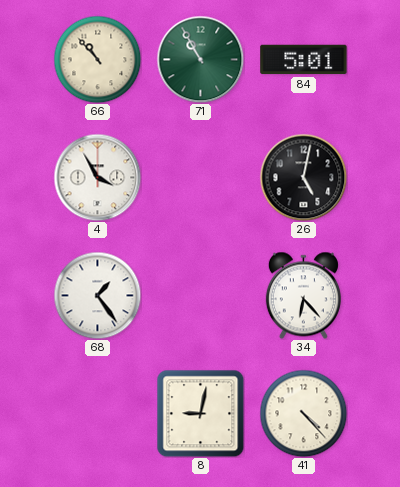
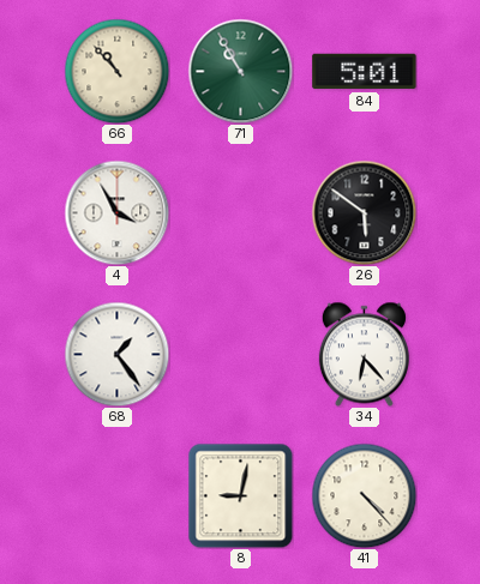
26: 5:02 -> 5:51
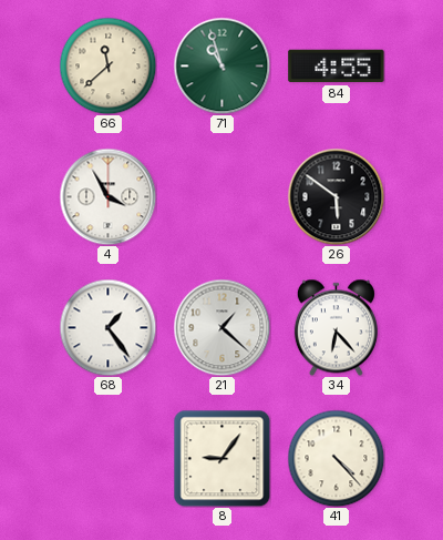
66: 10:53 -> 11:38
71: 10:55 -> 10:57
84: 5:01 -> 4:55
21: none -> 1:22
8: 9:02 -> 9:06
